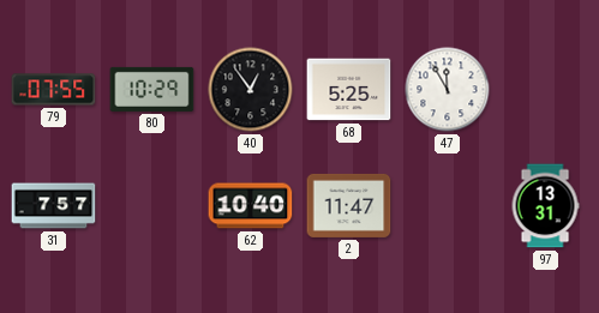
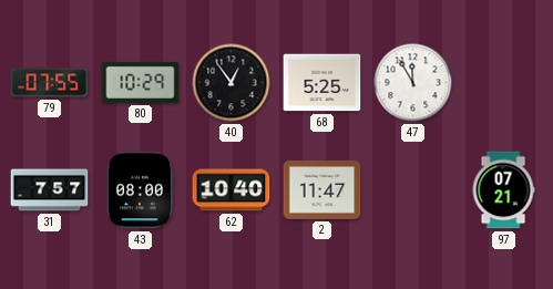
43: none -> 08:00
97: 13:31 -> 07:21
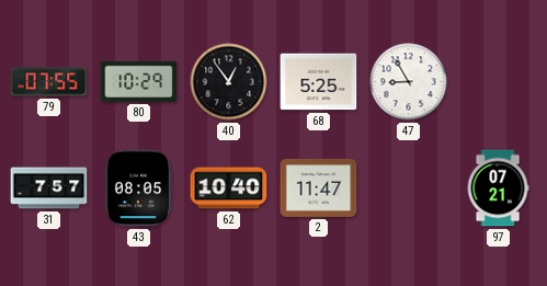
47: 11:55 -> 8:55
43: 08:00 -> 08:05
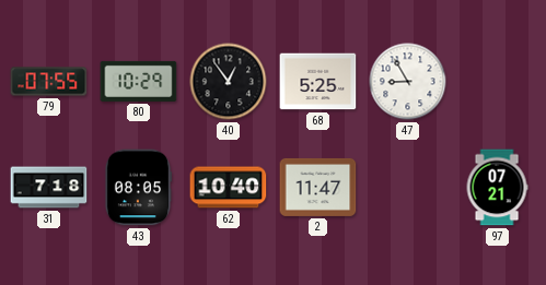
31: 7:57 -> 7:18
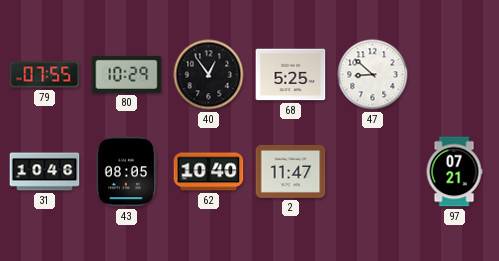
47: 8:55 -> 8:52
31: 7:18 -> 10:46
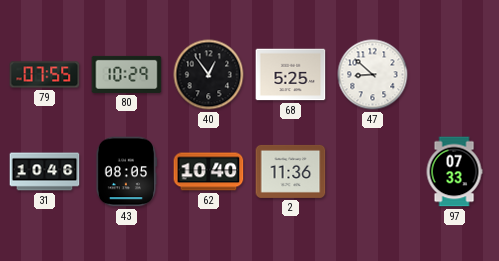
2: 11:47 -> 11:36
97: 07:21 -> 07:33
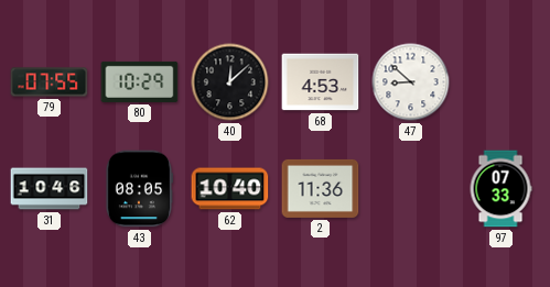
40: 12:54 -> 12:08
68: 5:25 -> 4:53
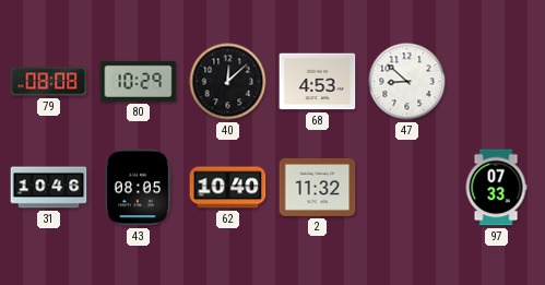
79: 07:55 -> 08:08
2: 11:36 -> 11:32
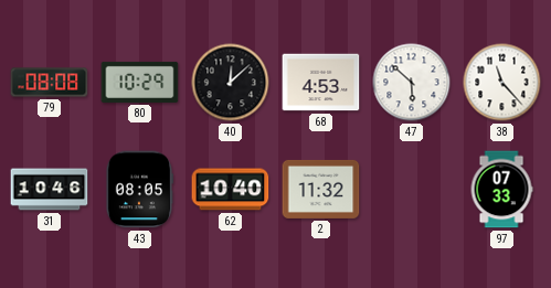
47: 8:52 -> 5:52
38: none -> 11:23
